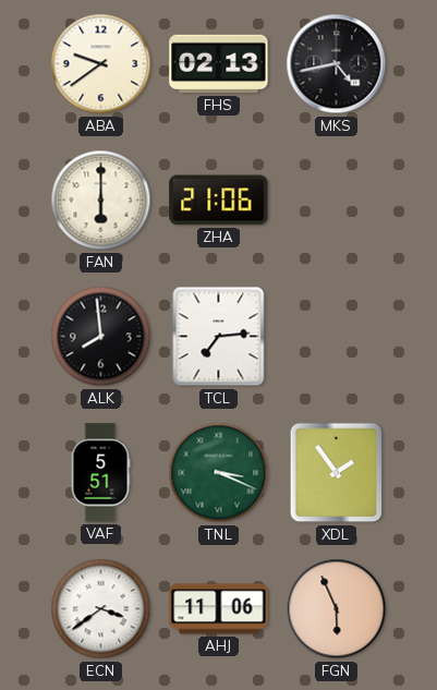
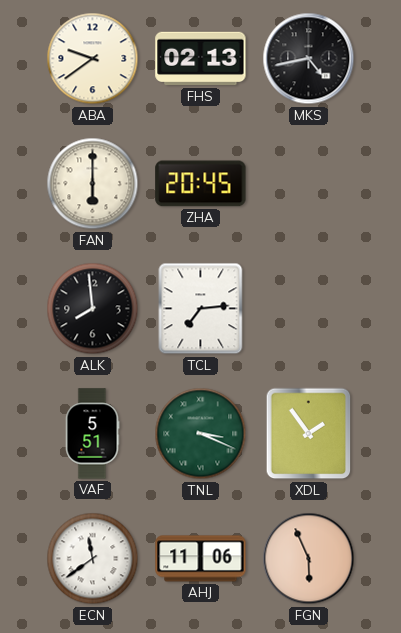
ZHA: 21:06 -> 20:45
ECN: 3:39 -> 11:39
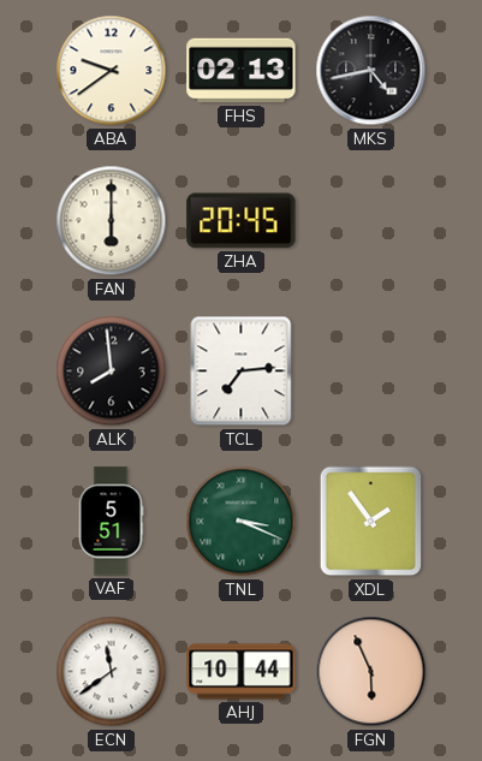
AHJ: 11:06 -> 10:44
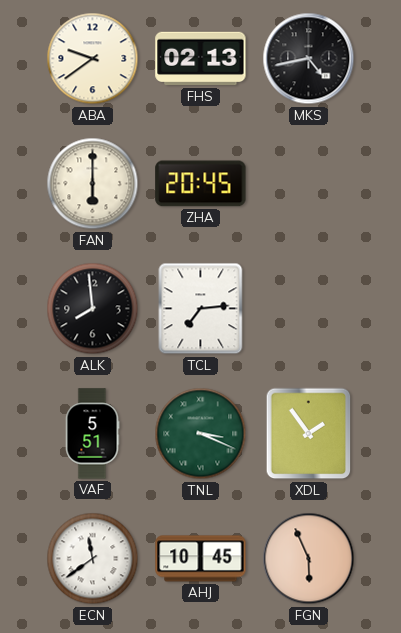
AHJ: 10:44 -> 10:45
